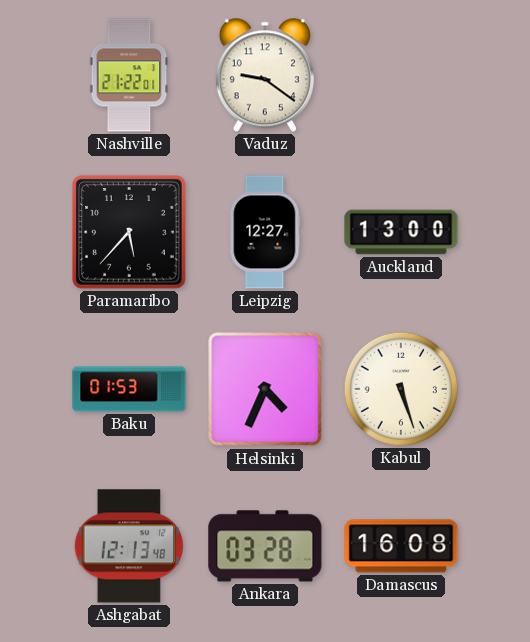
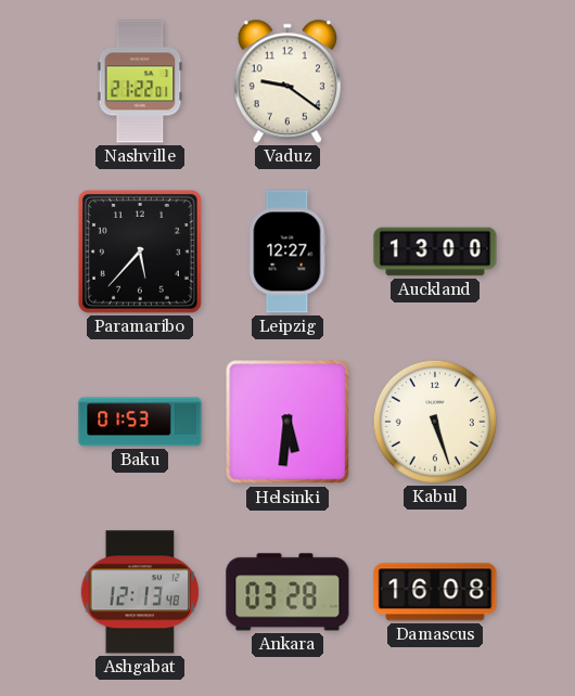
Helsinki: 4:34 -> 5:31
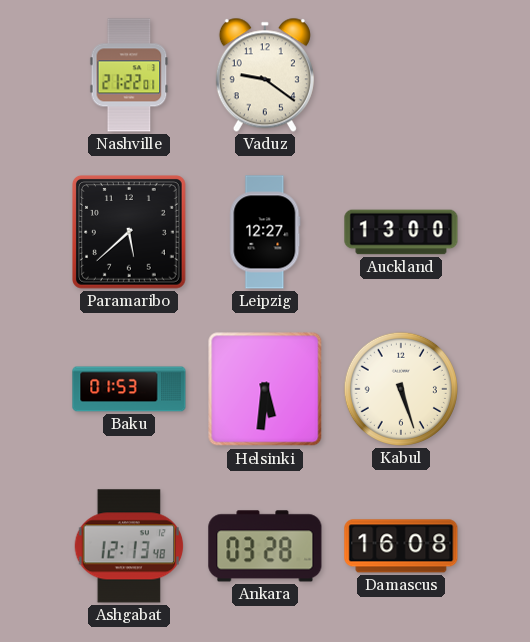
Paramaribo: 5:37 -> 5:38
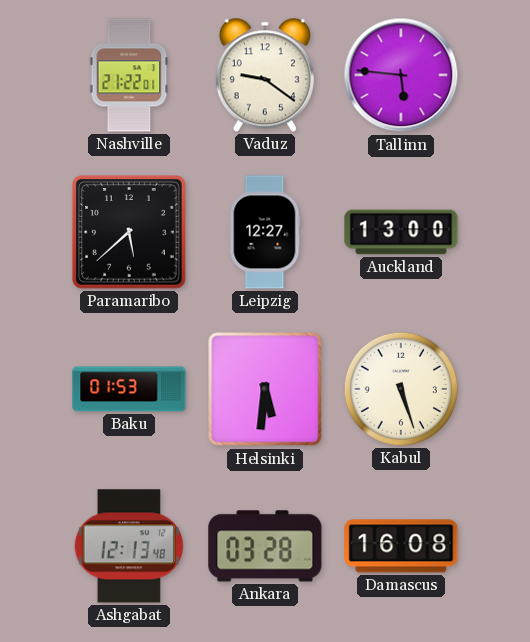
Tallinn: none -> 5:46
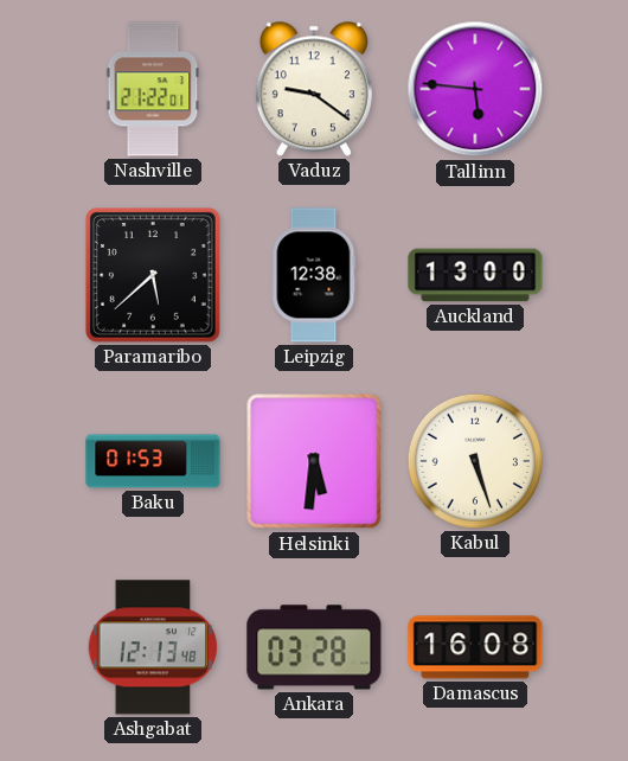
Leipzig: 12:27 -> 12:38
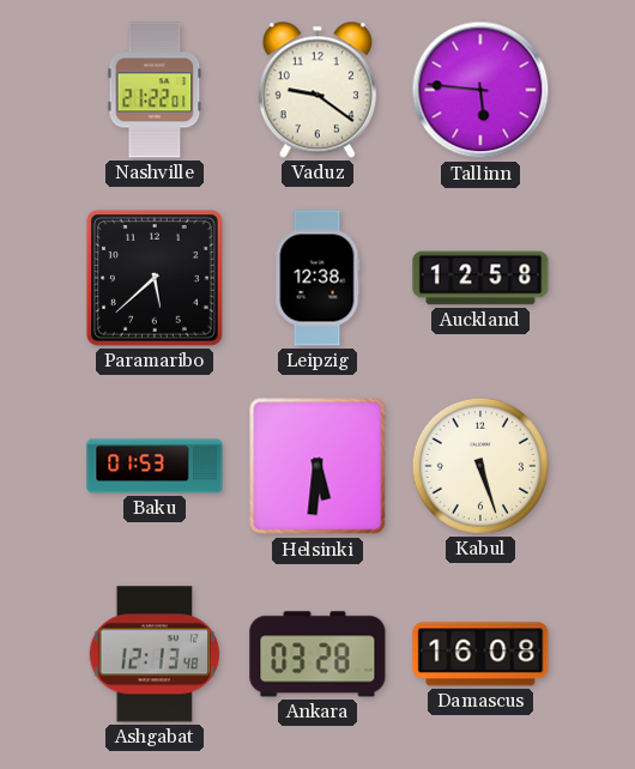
Auckland: 13:00 -> 12:58
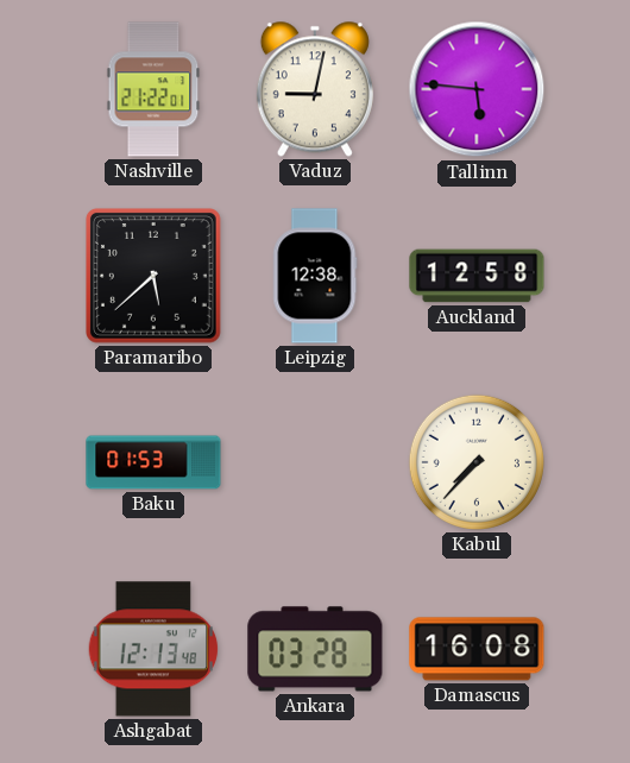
Vaduz: 9:21 -> 9:02
Helsinki: 5:31 -> none
Kabul: 5:27 -> 7:37
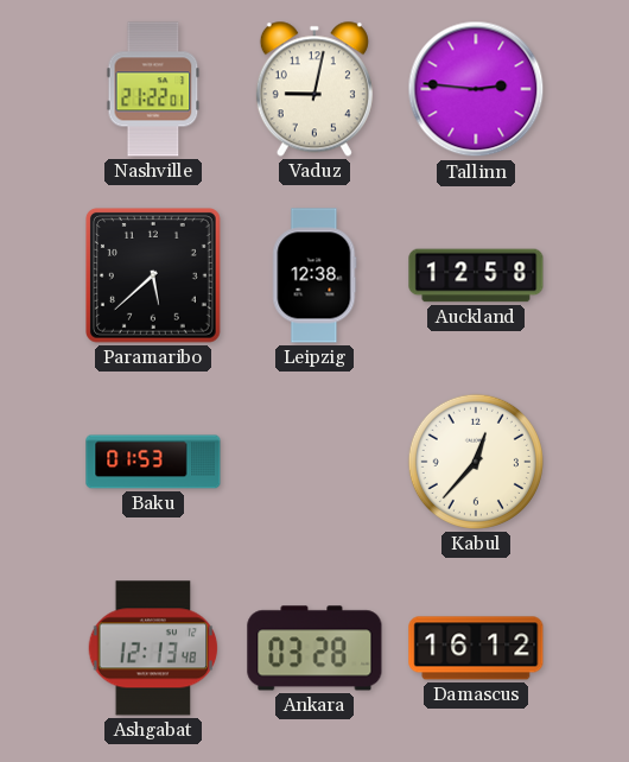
Tallinn: 5:46 -> 2:46
Kabul: 7:37 -> 12:37
Damascus: 16:08 -> 16:12
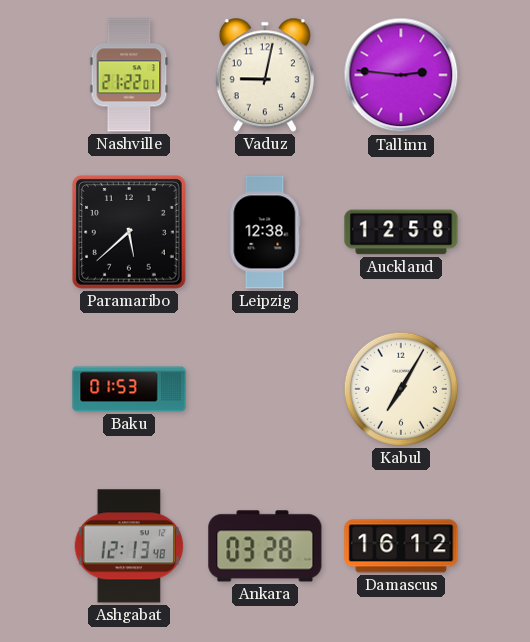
Kabul: 12:37 -> 7:05
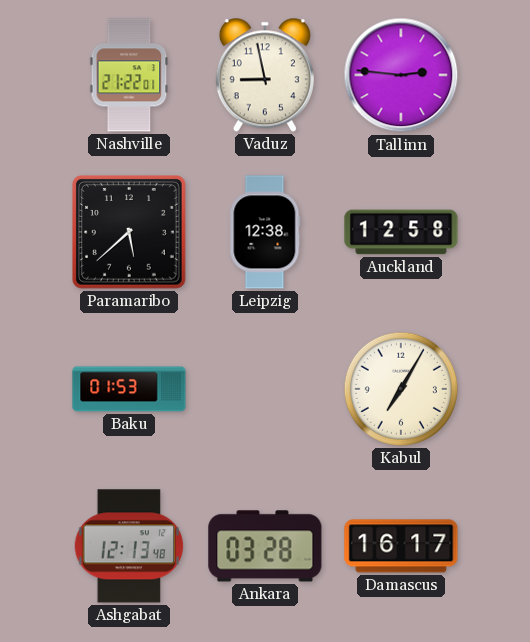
Vaduz: 9:02 -> 8:58
Damascus: 16:12 -> 16:17
